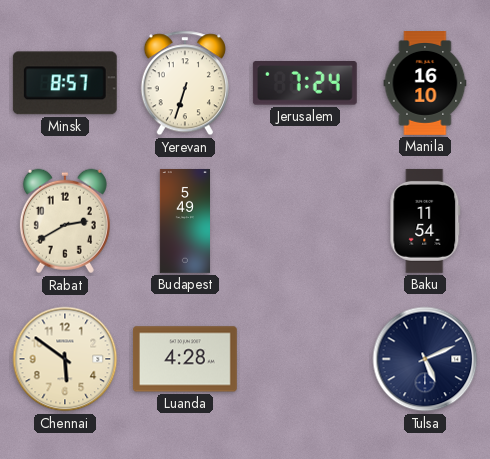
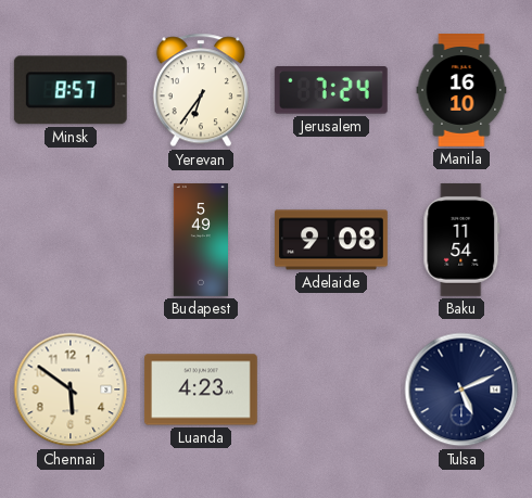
Yerevan: 6:33 -> 6:36
Rabat: 2:40 -> none
Adelaide: none -> 9:08
Luanda: 4:28 -> 4:23
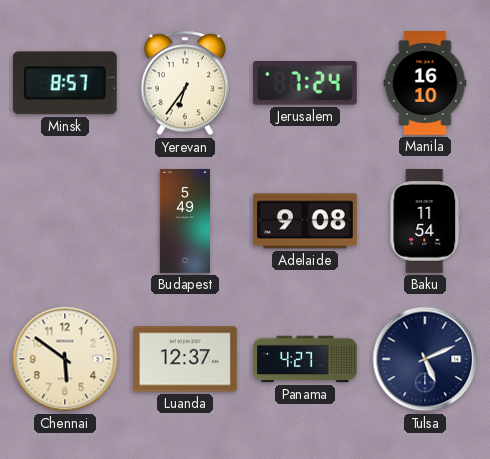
Luanda: 4:23 -> 12:37
Panama: none -> 4:27
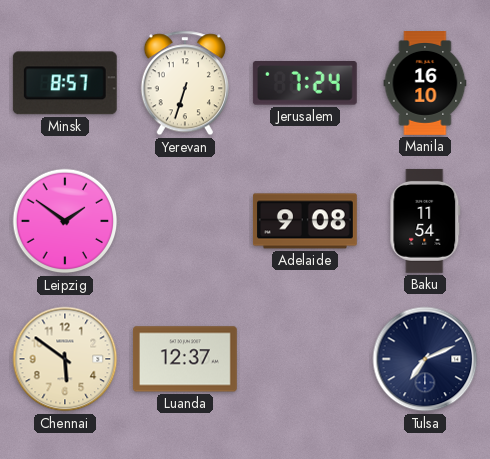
Yerevan: 6:36 -> 6:33
Leipzig: none -> 1:51
Budapest: 5:49 -> none
Panama: 4:27 -> none
Tulsa: 5:11 -> 7:11
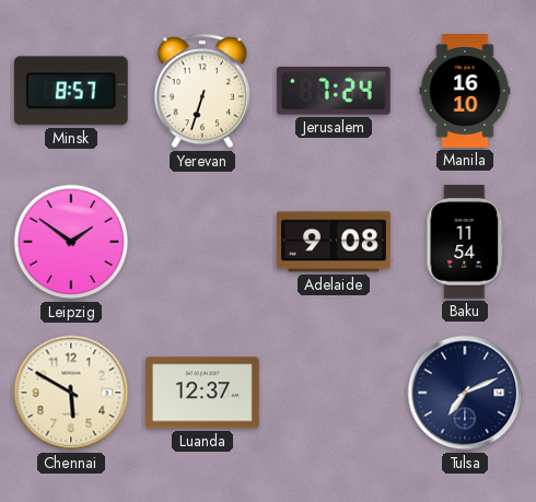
Chennai: 5:51 -> 5:50
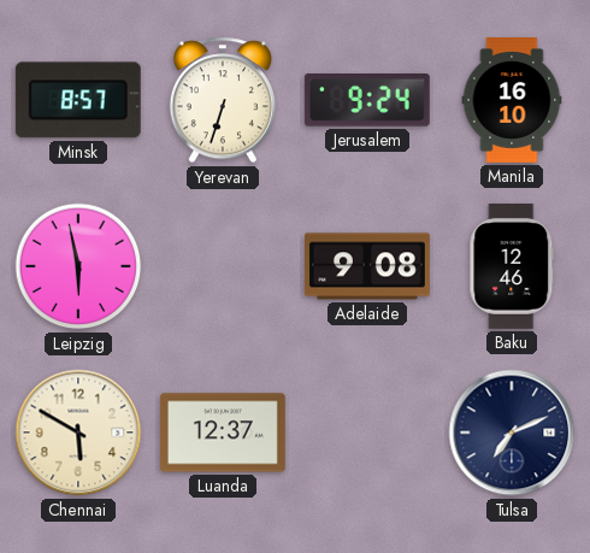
Jerusalem: 7:24 -> 9:24
Leipzig: 1:51 -> 5:58
Baku: 11:54 -> 12:46
